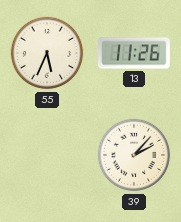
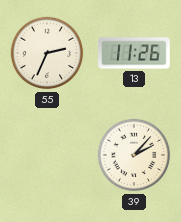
55: 5:34 -> 2:34
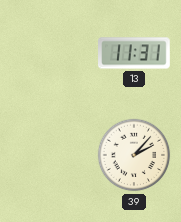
55: 2:34 -> none
13: 11:26 -> 11:31
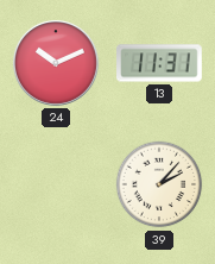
24: none -> 10:11
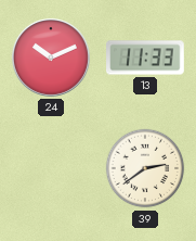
13: 11:31 -> 11:33
39: 2:07 -> 2:39
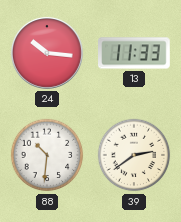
24: 10:11 -> 10:16
88: none -> 10:31
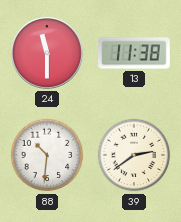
24: 10:16 -> 11:30
13: 11:33 -> 11:38
